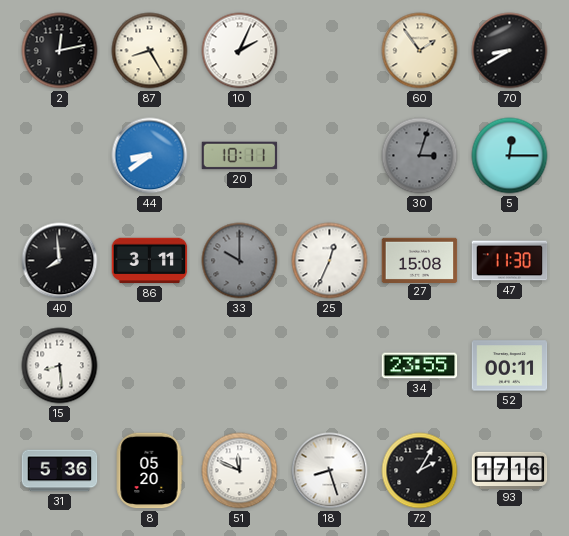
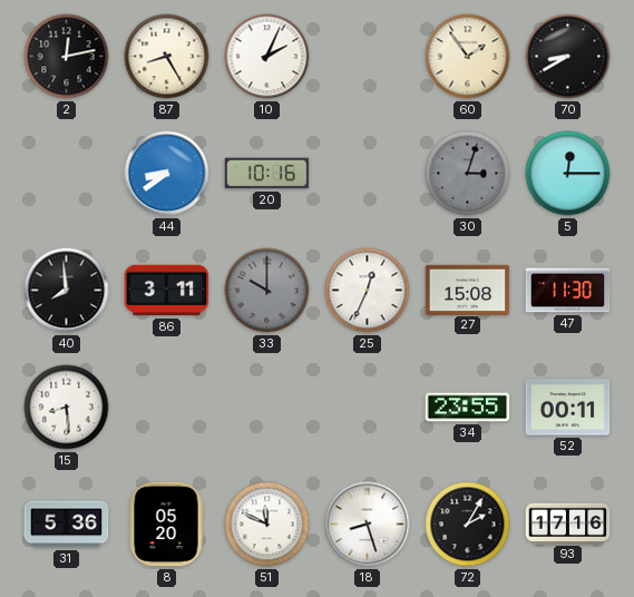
20: 10:11 -> 10:16
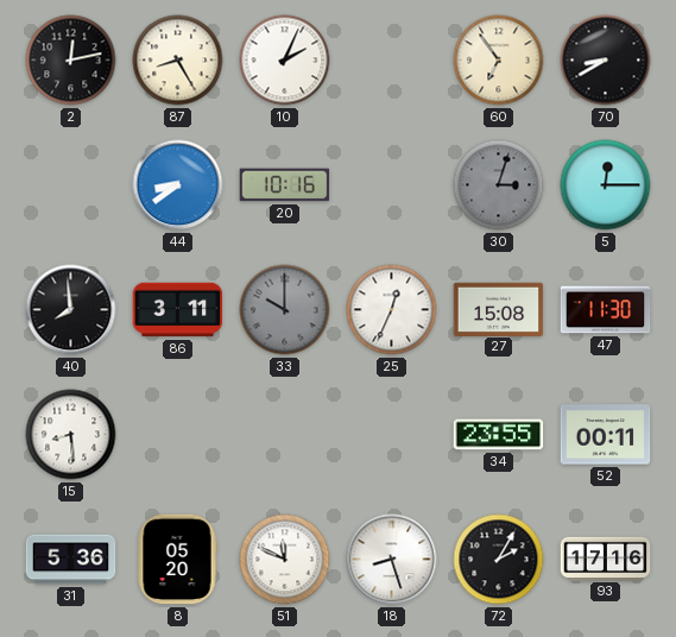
60: 1:54 -> 6:54
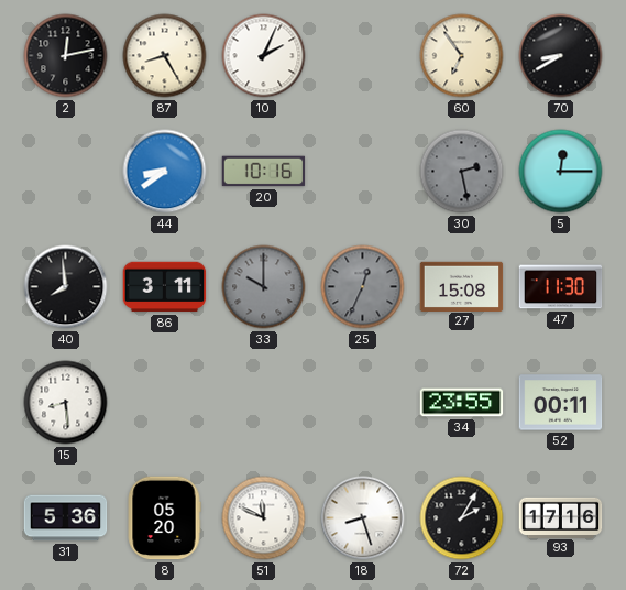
30: 3:03 -> 2:28
25 dial: white -> grey
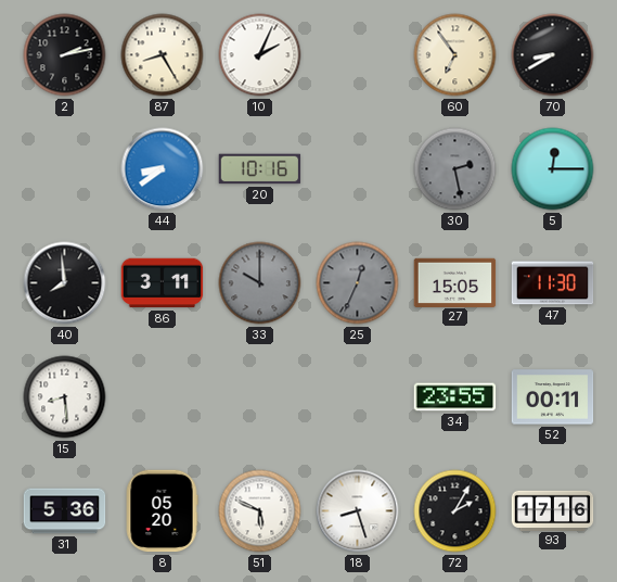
2: 12:13 -> 2:13
27: 15:08 -> 15:05
51: 11:49 -> 5:49
